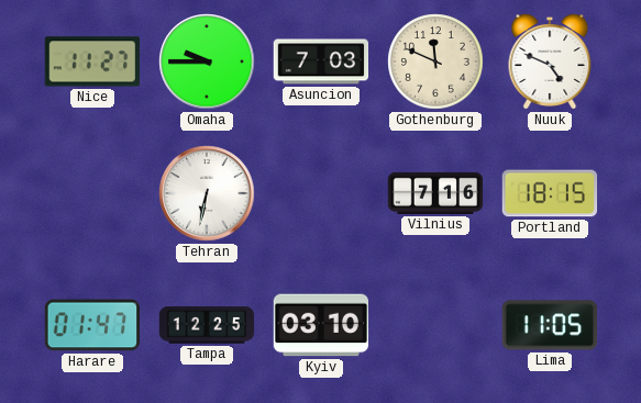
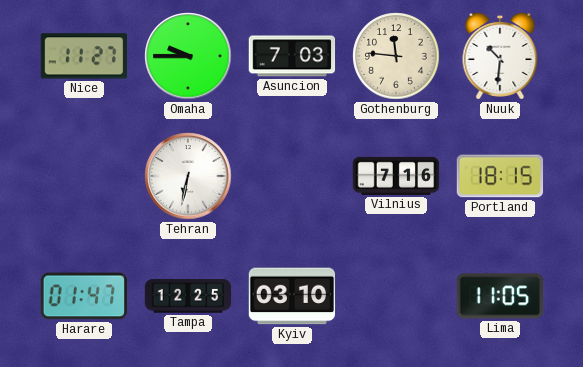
Gothenburg: 11:49 -> 11:46
Nuuk: 4:49 -> 10:31
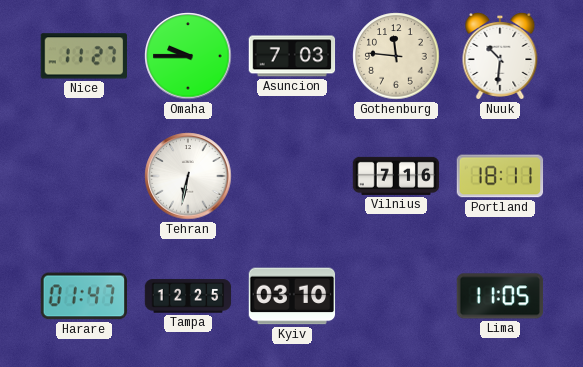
Portland: 18:15 -> 18:11
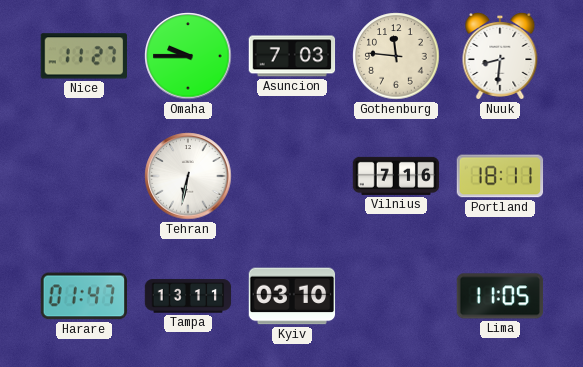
Nuuk: 10:31 -> 8:31
Tampa: 12:25 -> 13:11
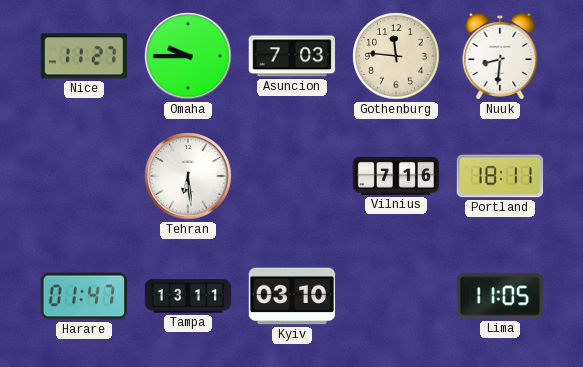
Tehran: 6:32 -> 6:29
